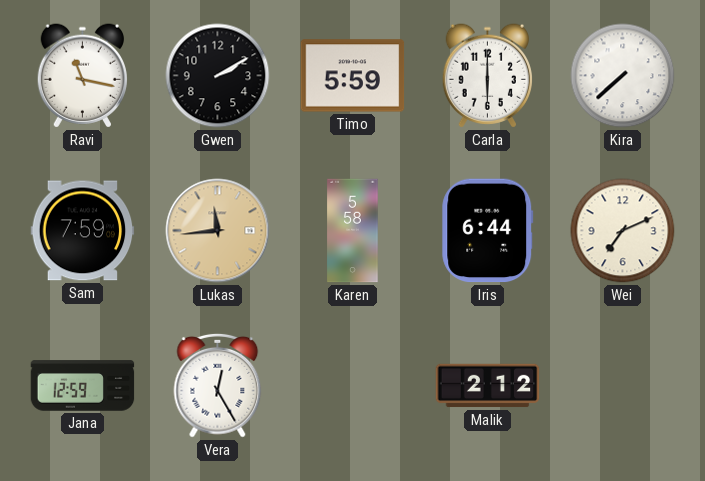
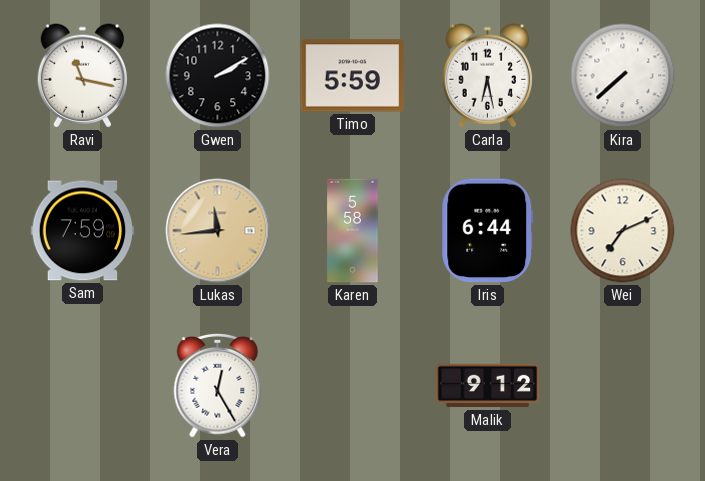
Carla: 6:00 -> 6:28
Jana: 12:59 -> none
Malik: 2:12 -> 9:12
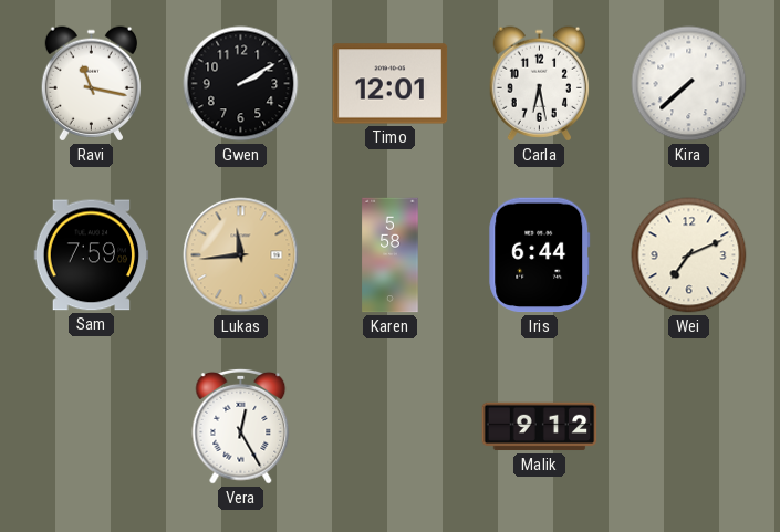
Timo: 5:59 -> 12:01
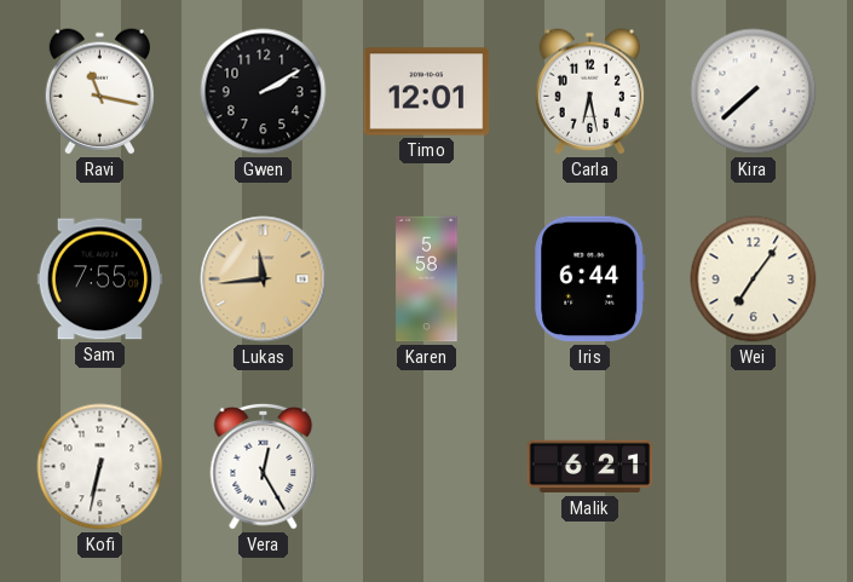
Sam: 7:59 -> 7:55
Wei: 7:11 -> 7:06
Kofi: none -> 6:32
Malik: 9:12 -> 6:21
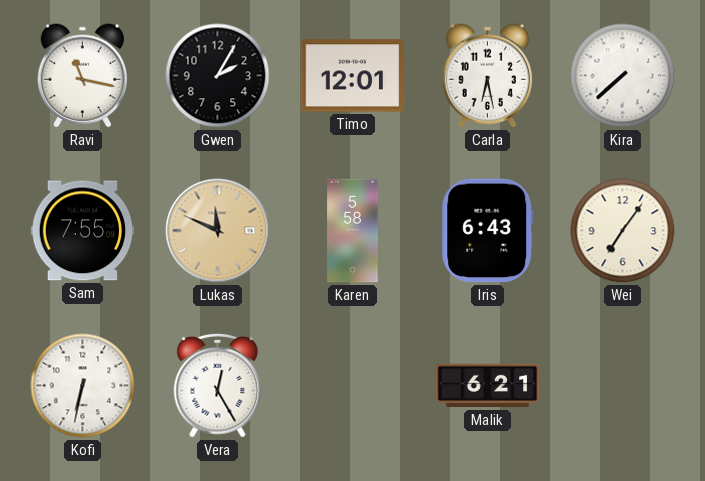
Gwen: 2:10 -> 2:05
Lukas: 11:44 -> 11:49
Iris: 6:44 -> 6:43
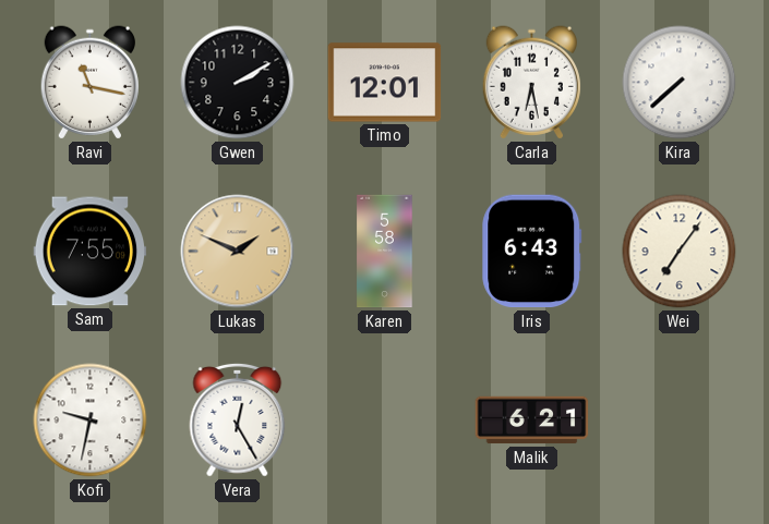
Gwen: 2:05 -> 2:10
Lukas: 11:49 -> 1:49
Kofi: 6:32 -> 9:32
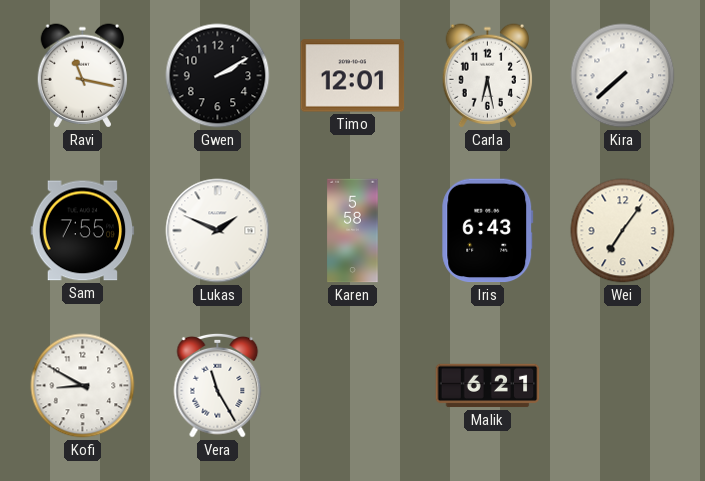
Lukas dial: champagne -> white
Kofi: 9:32 -> 8:50
Vera: 12:25 -> 11:25
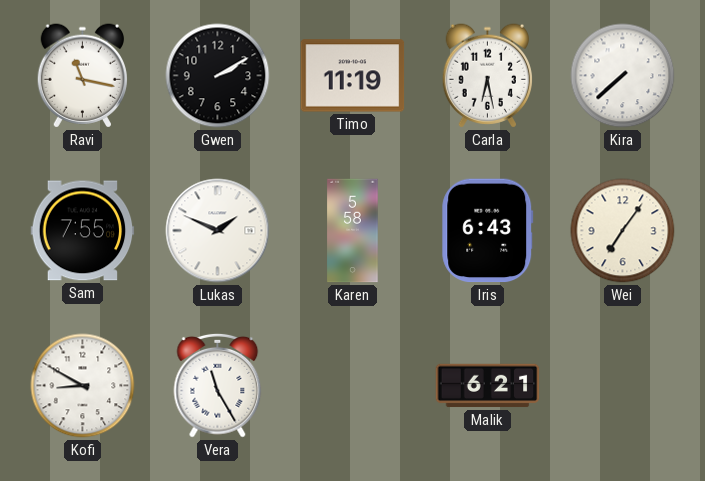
Timo: 12:01 -> 11:19
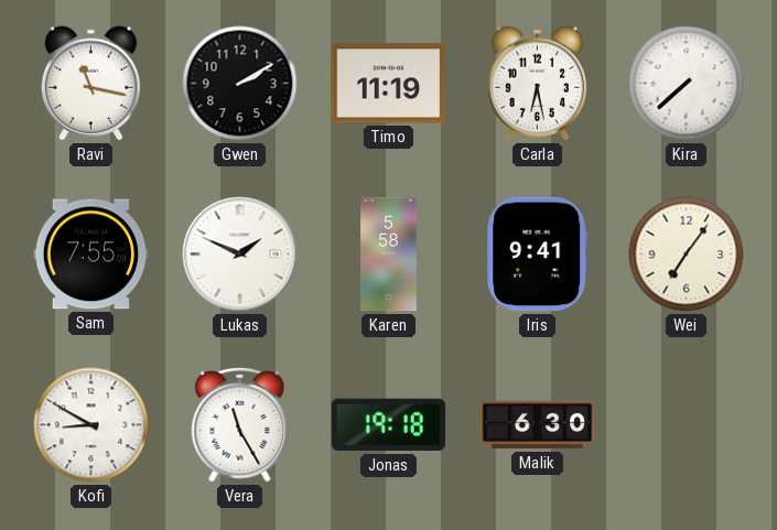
Iris: 6:43 -> 9:41
Jonas: none -> 19:18
Malik: 6:21 -> 6:30
